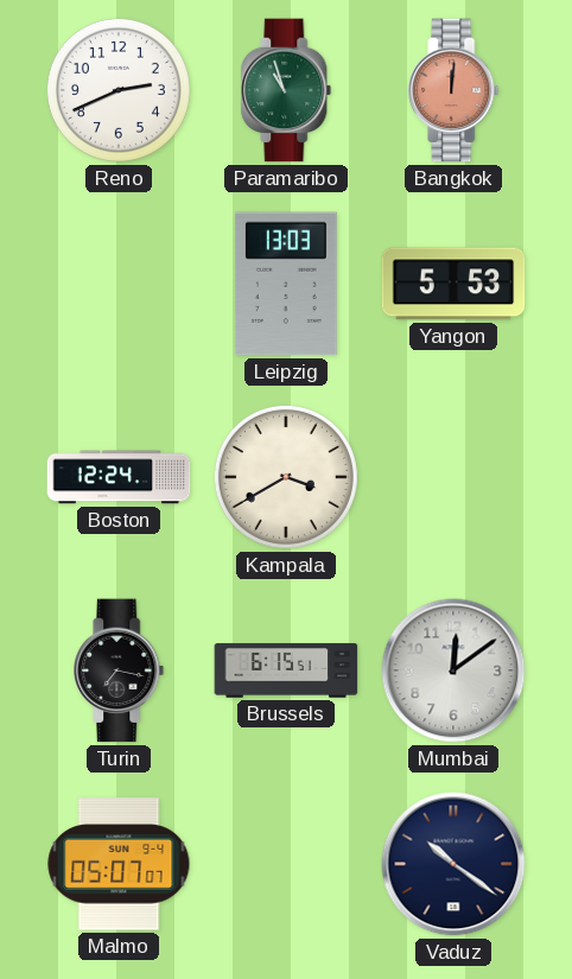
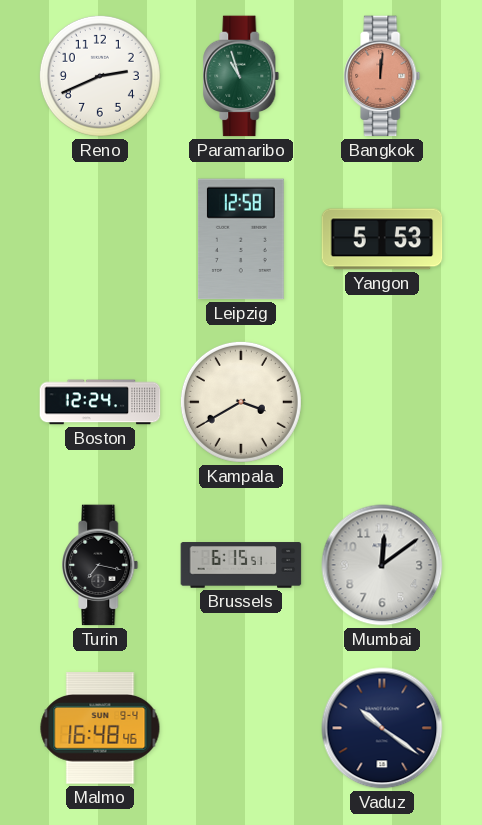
Leipzig: 13:03 -> 12:58
Malmo: 05:07 -> 16:48
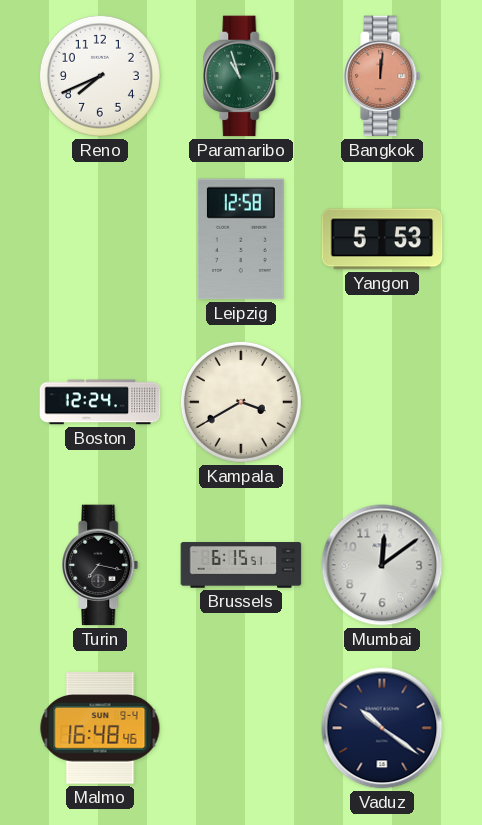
Reno: 2:41 -> 7:41
